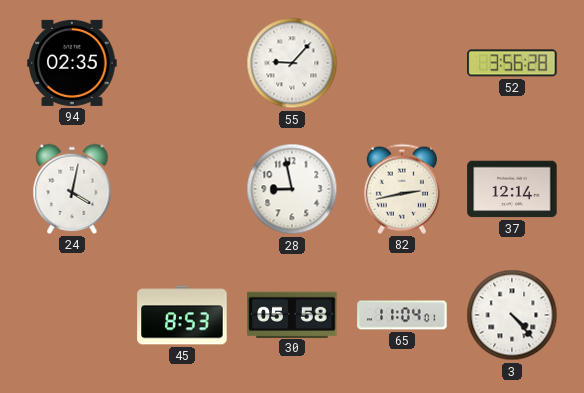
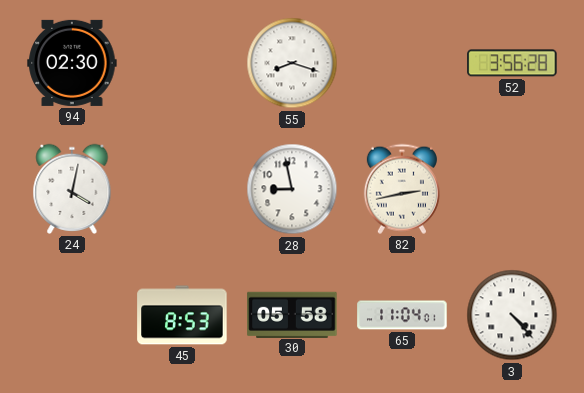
94: 02:35 -> 02:30
55: 9:07 -> 8:18
37: 12:14 -> none
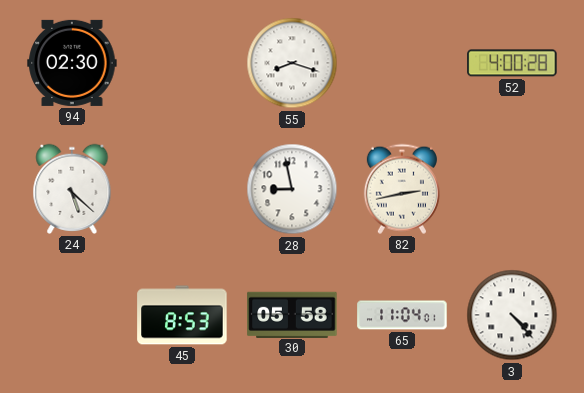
52: 3:56 -> 4:00
24: 4:02 -> 5:22
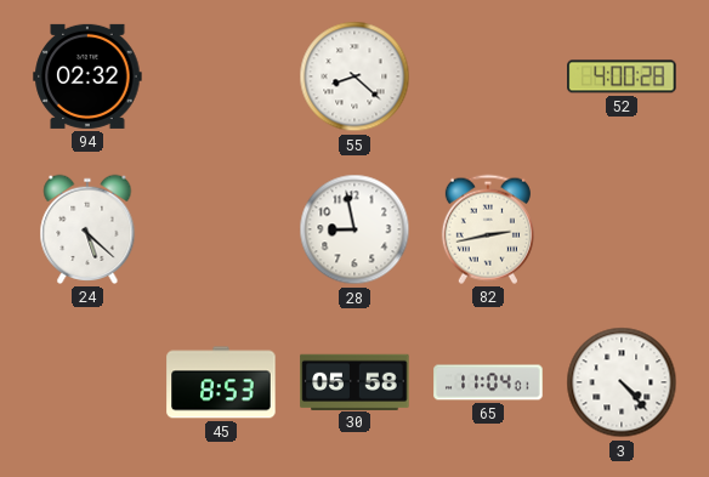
94: 02:30 -> 02:32
55: 8:18 -> 8:22
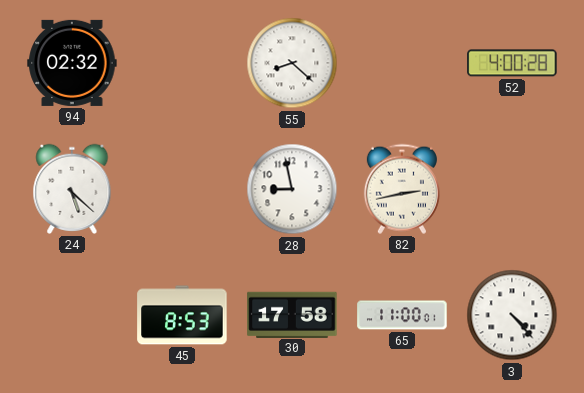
30: 05:58 -> 17:58
65: 11:04 -> 11:00
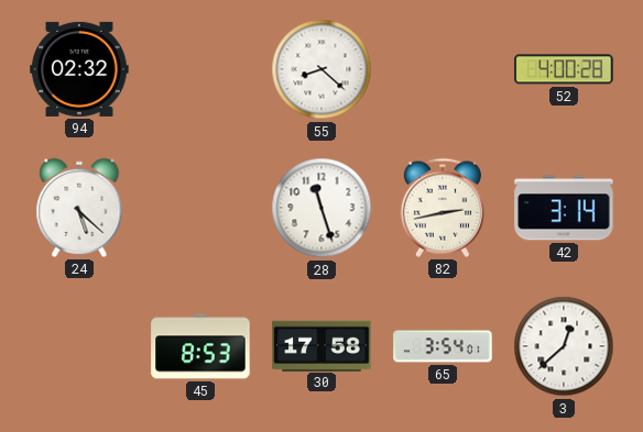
28: 8:58 -> 11:27
42: none -> 3:14
65: 11:00 -> 3:54
3: 4:23 -> 12:38
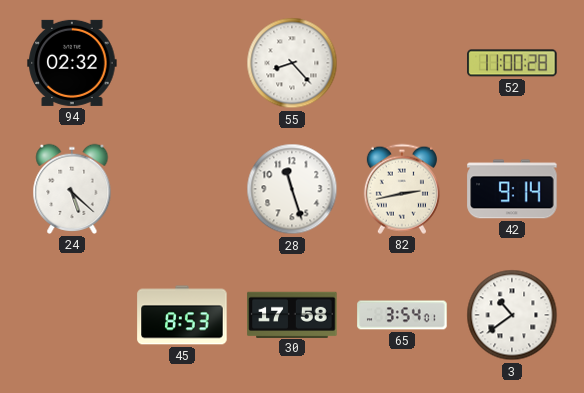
55: 8:22 -> 8:23
52: 4:00 -> 11:00
42: 3:14 -> 9:14
3: 12:38 -> 10:39
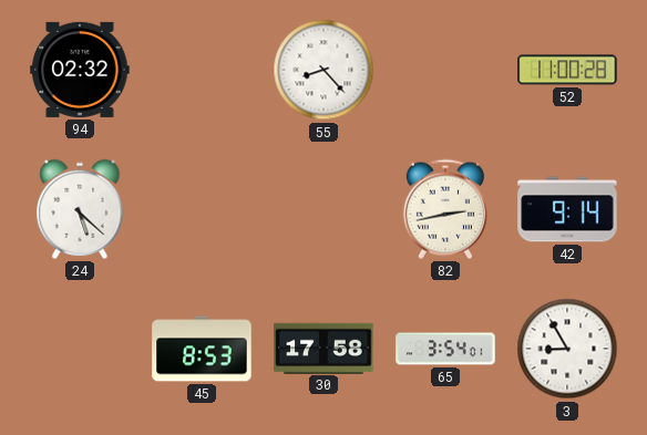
28: 11:27 -> none
3: 10:39 -> 8:55
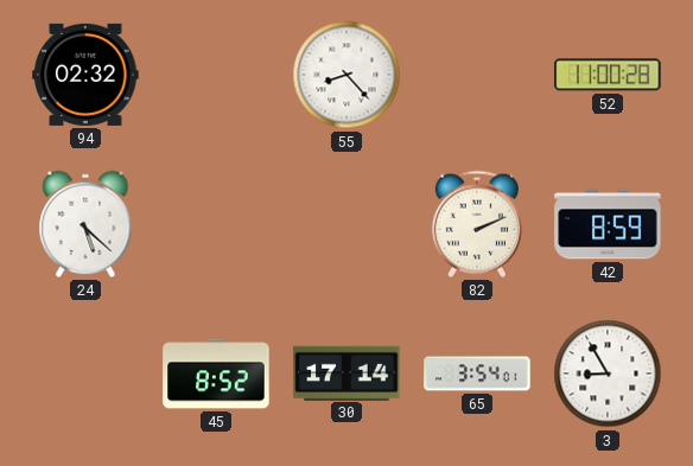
82: 2:43 -> 2:11
42: 9:14 -> 8:59
45: 8:53 -> 8:52
30: 17:58 -> 17:14
